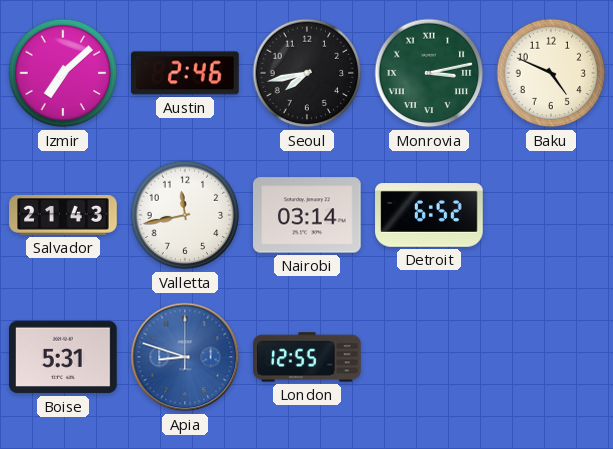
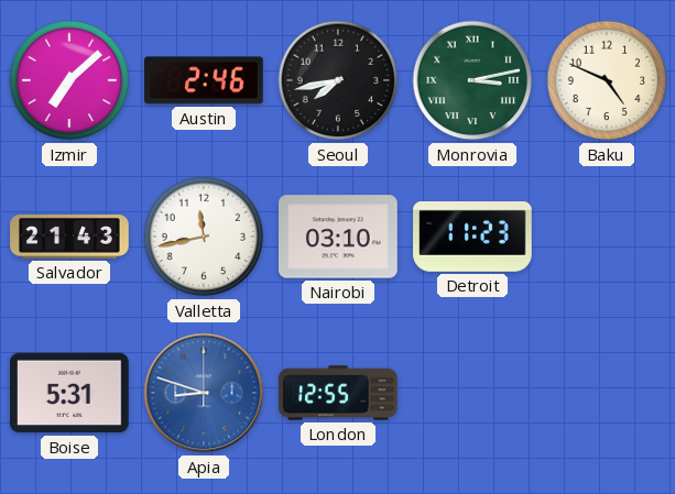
Nairobi: 03:14 -> 03:10
Detroit: 6:52 -> 11:23
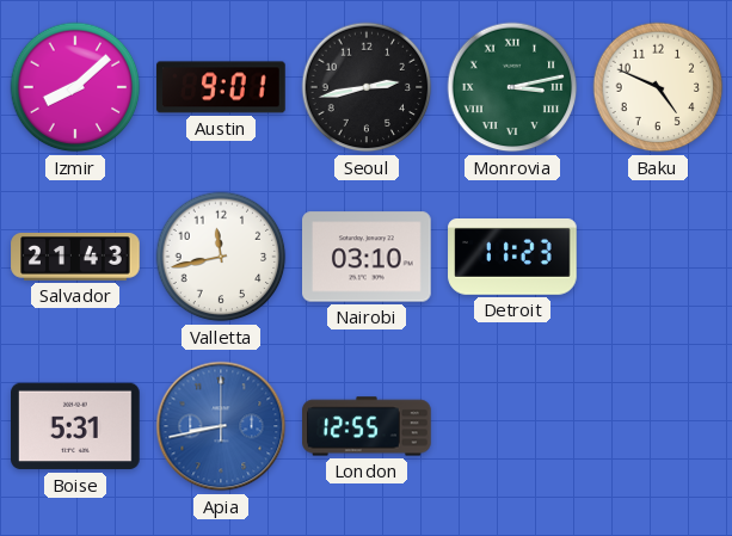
Izmir: 7:08 -> 8:08
Austin: 2:46 -> 9:01
Seoul: 7:43 -> 2:43
Apia: 8:48 -> 8:43
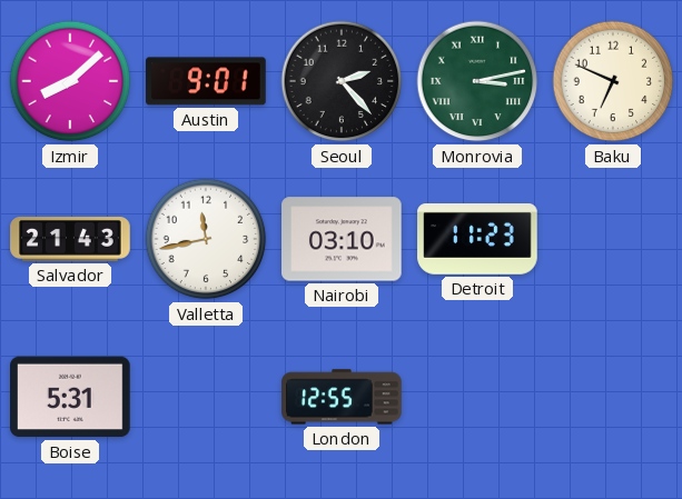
Seoul: 2:43 -> 2:23
Baku: 4:49 -> 6:49
Apia: 8:43 -> none
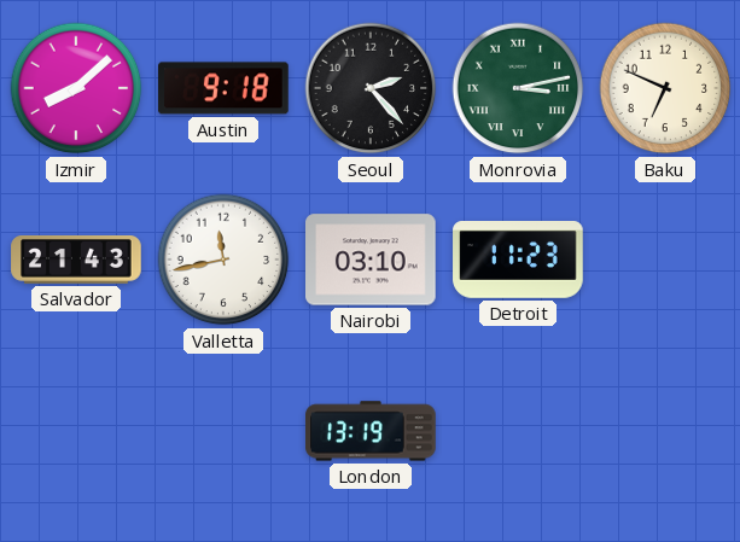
Austin: 9:01 -> 9:18
Boise: 5:31 -> none
London: 12:55 -> 13:19
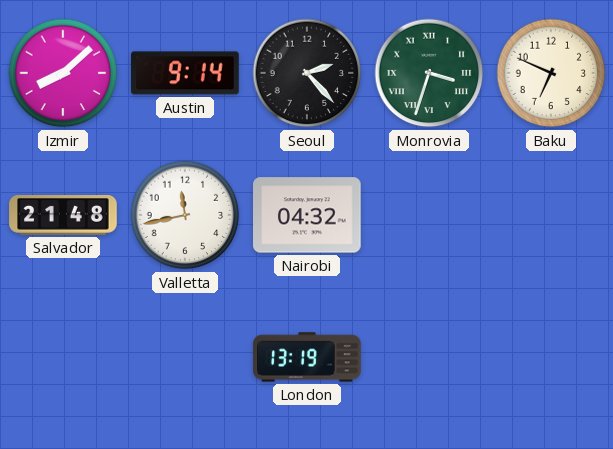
Austin: 9:18 -> 9:14
Monrovia: 3:13 -> 3:33
Salvador: 21:43 -> 21:48
Nairobi: 03:10 -> 04:32
Detroit: 11:23 -> none
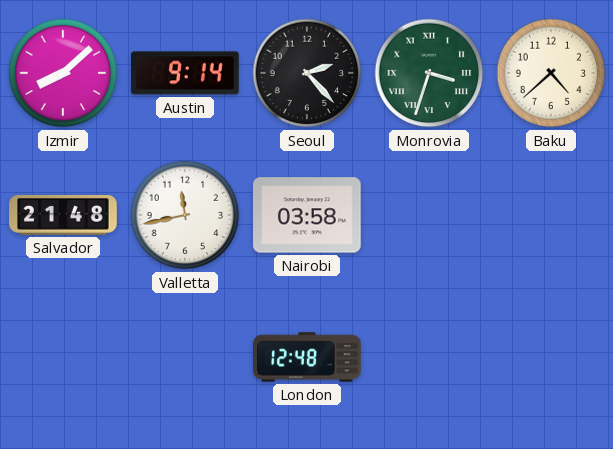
Baku: 6:49 -> 4:38
Nairobi: 04:32 -> 03:58
London: 13:19 -> 12:48
